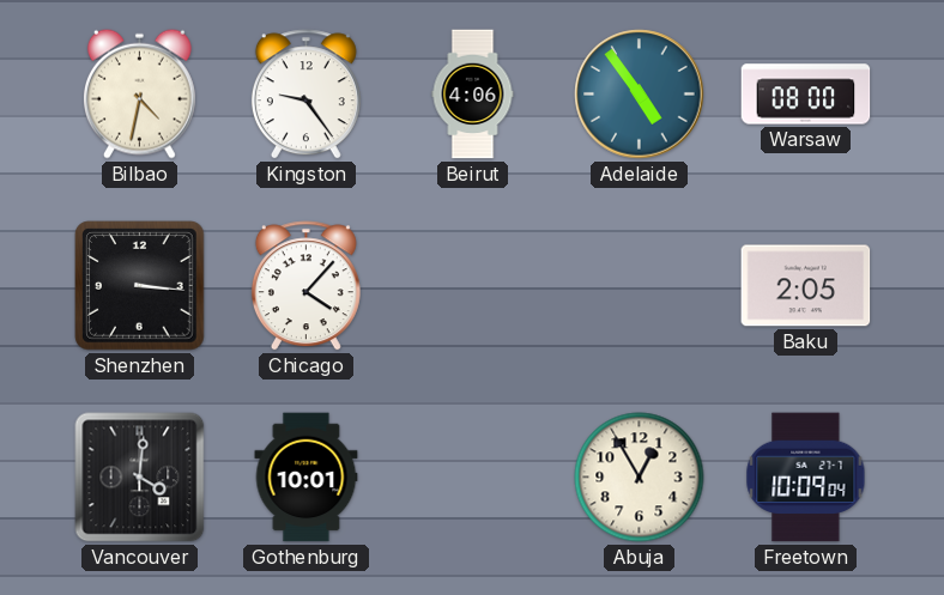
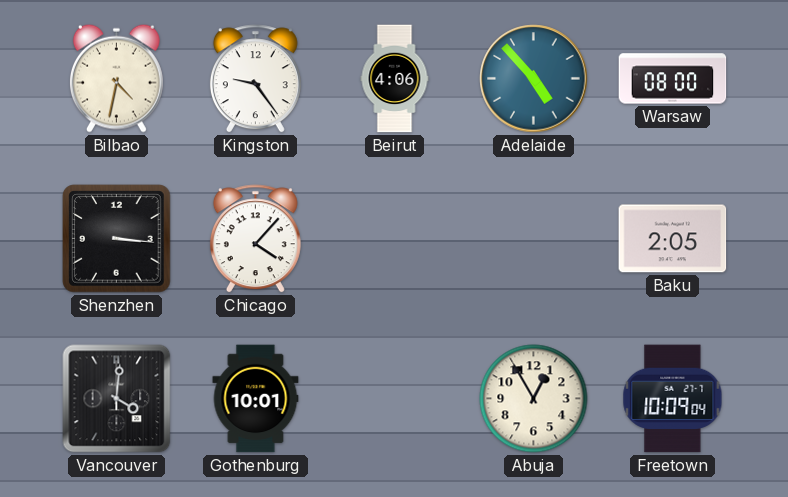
Adelaide: 4:54 -> 4:53
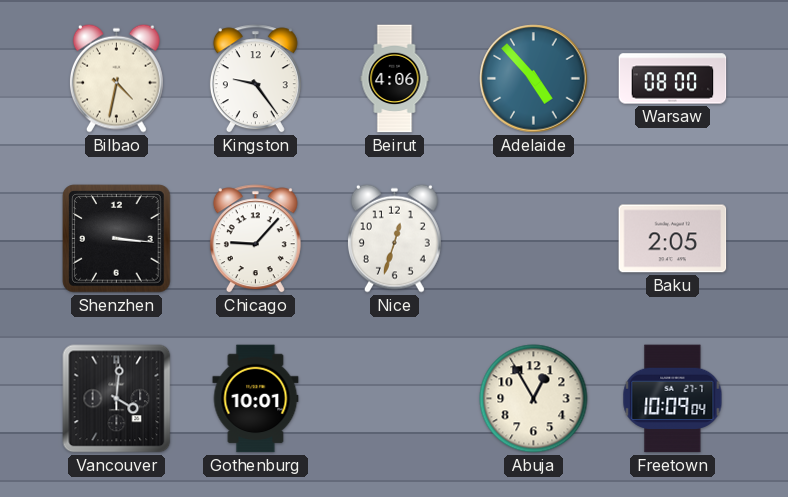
Chicago: 4:07 -> 9:07
Nice: none -> 12:33
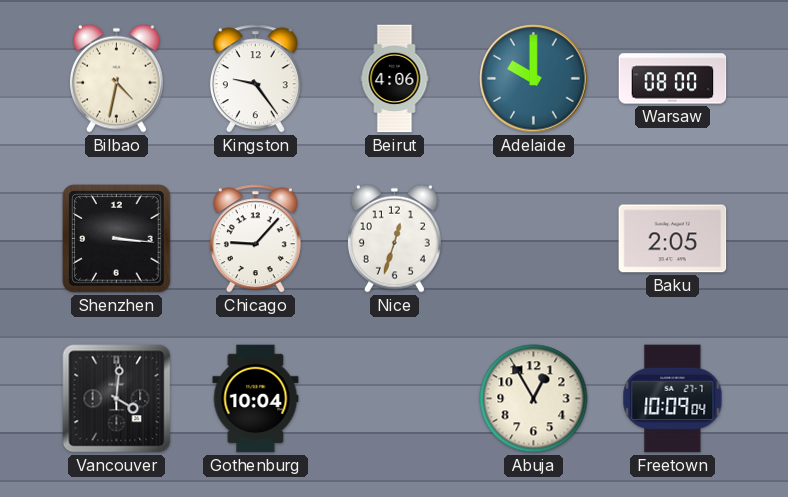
Adelaide: 4:53 -> 10:00
Gothenburg: 10:01 -> 10:04
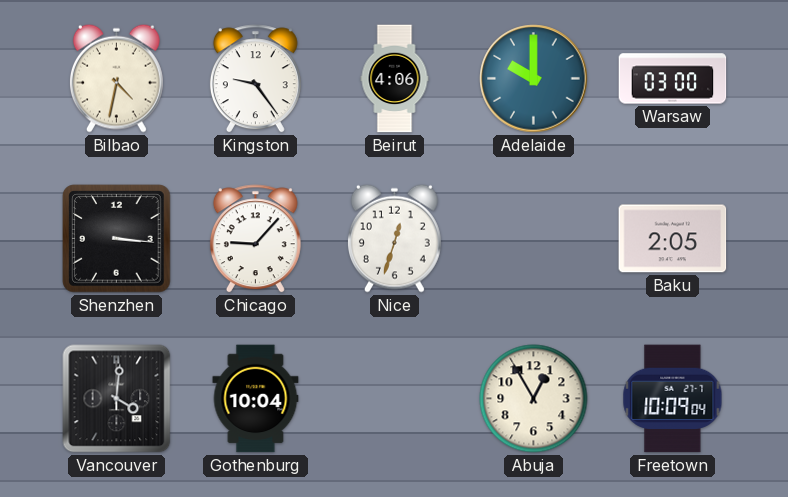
Warsaw: 08:00 -> 03:00
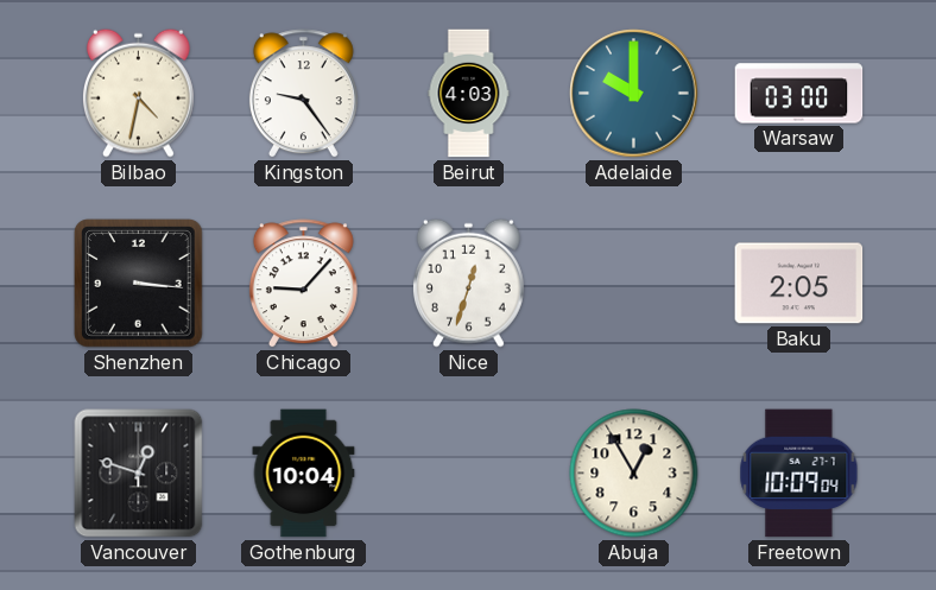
Beirut: 4:06 -> 4:03
Vancouver: 4:01 -> 12:48
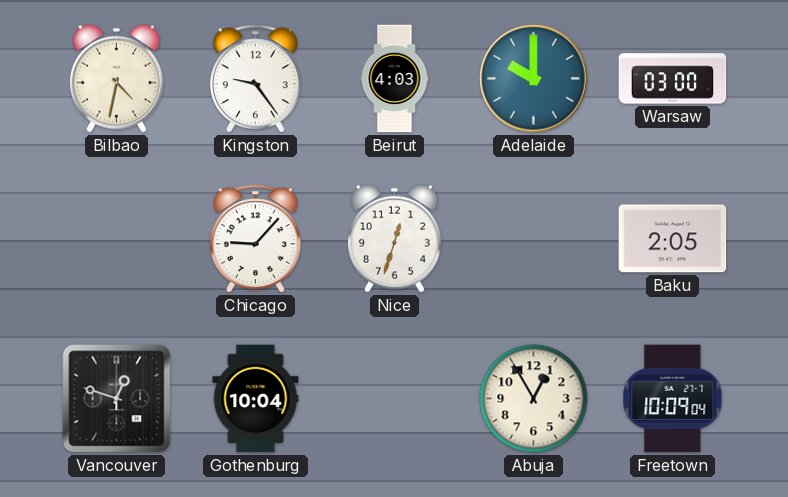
Shenzhen: 3:16 -> none
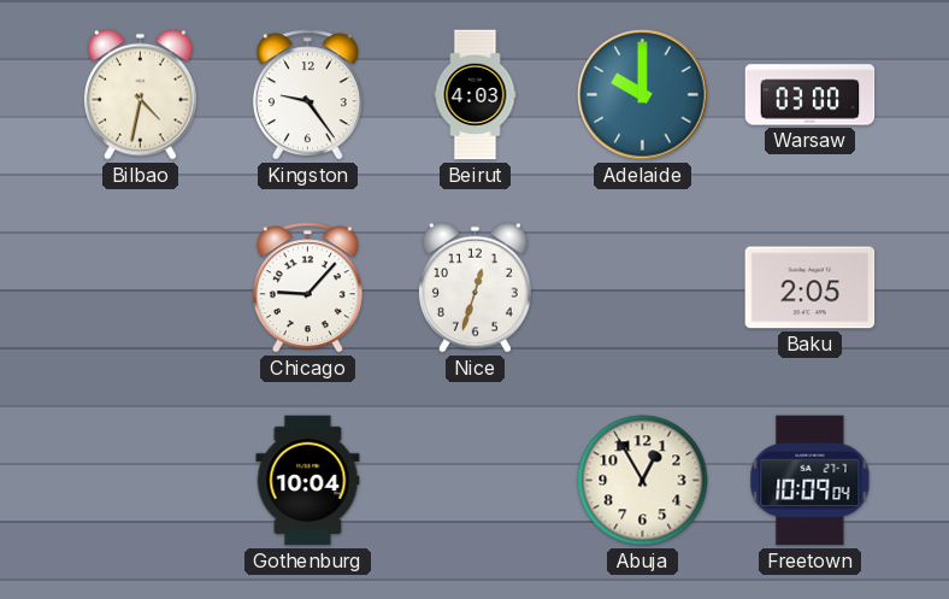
Vancouver: 12:48 -> none
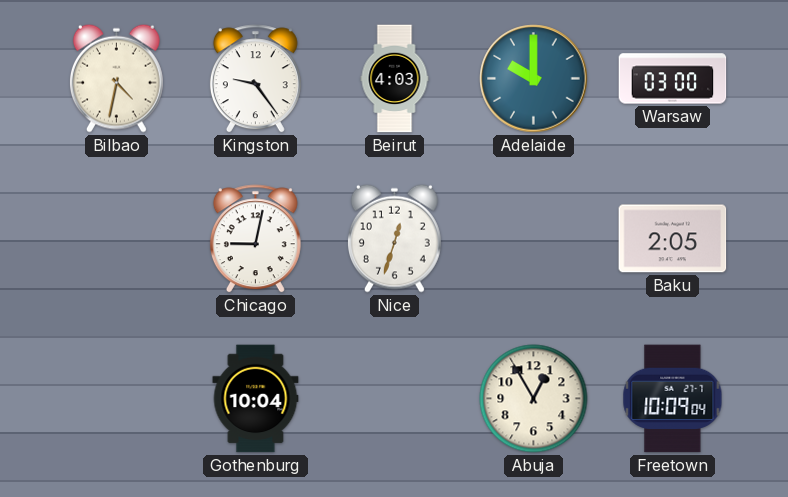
Chicago: 9:07 -> 9:02
